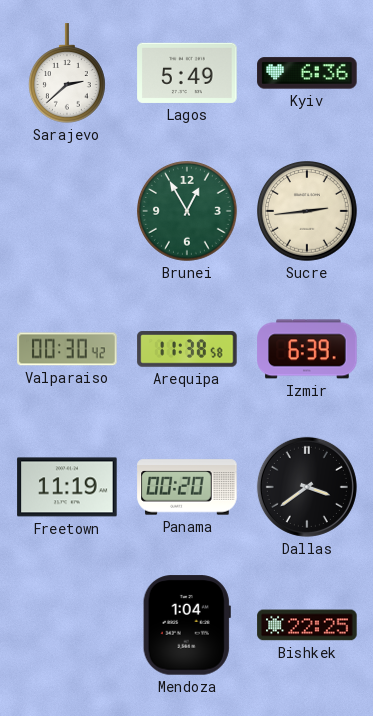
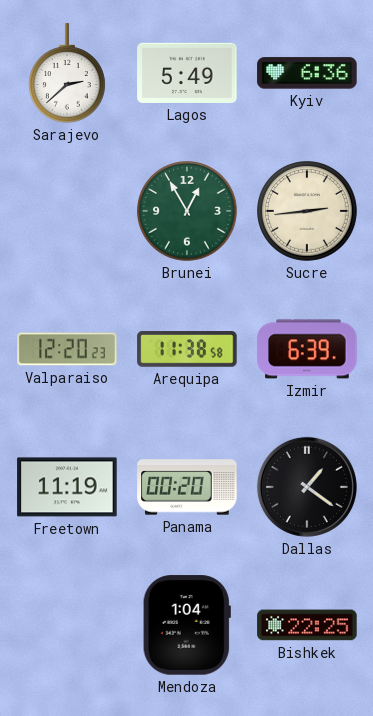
Valparaiso: 00:30 -> 12:20
Dallas: 3:39 -> 1:21
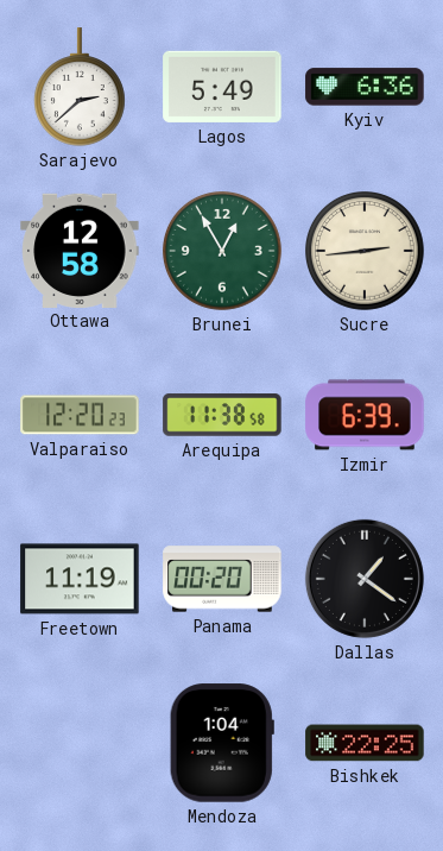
Ottawa: none -> 12:58
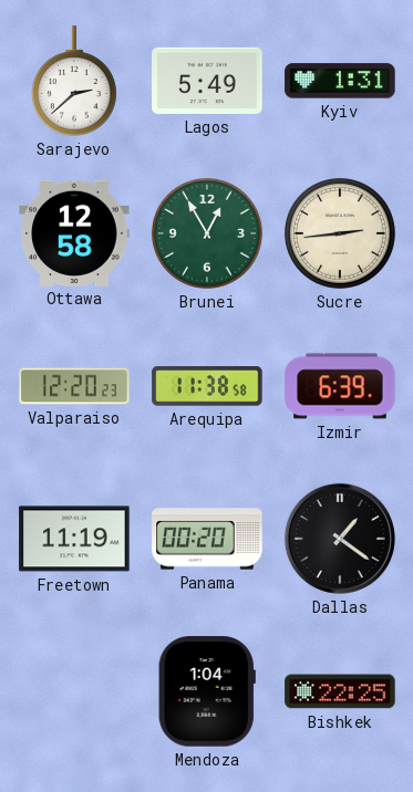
Kyiv: 6:36 -> 1:31
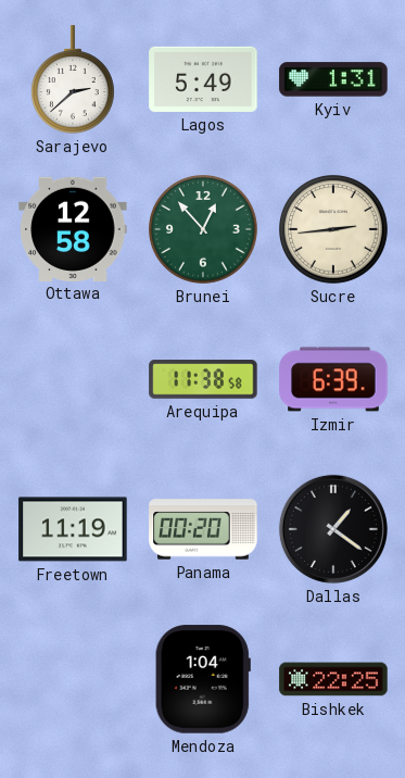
Brunei: 12:55 -> 12:53
Valparaiso: 12:20 -> none
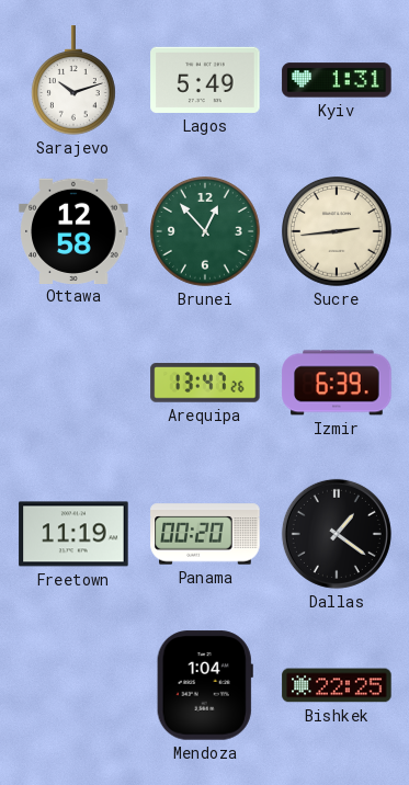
Sarajevo: 2:38 -> 10:12
Arequipa: 11:38 -> 13:47
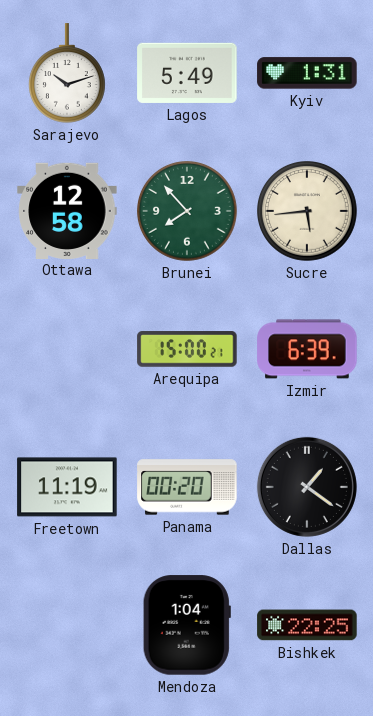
Brunei: 12:53 -> 7:53
Sucre: 2:44 -> 5:44
Arequipa: 13:47 -> 15:00
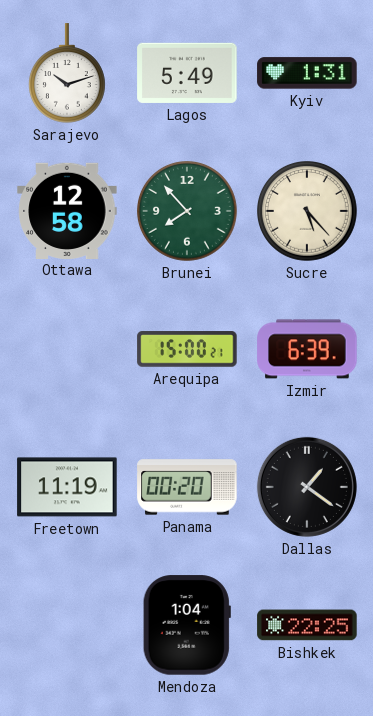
Sucre: 5:44 -> 5:23
